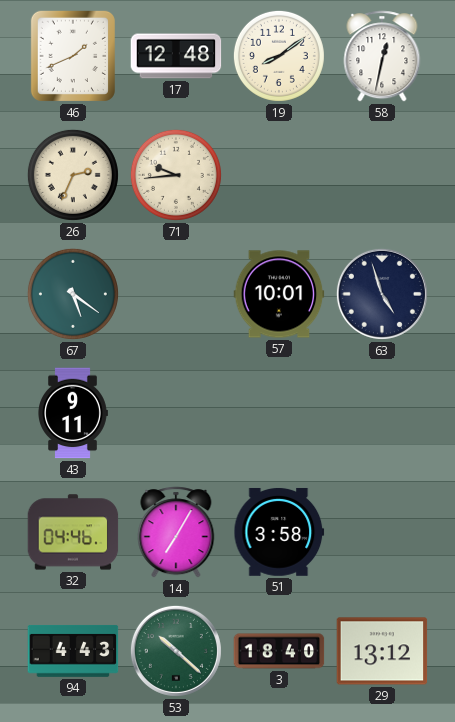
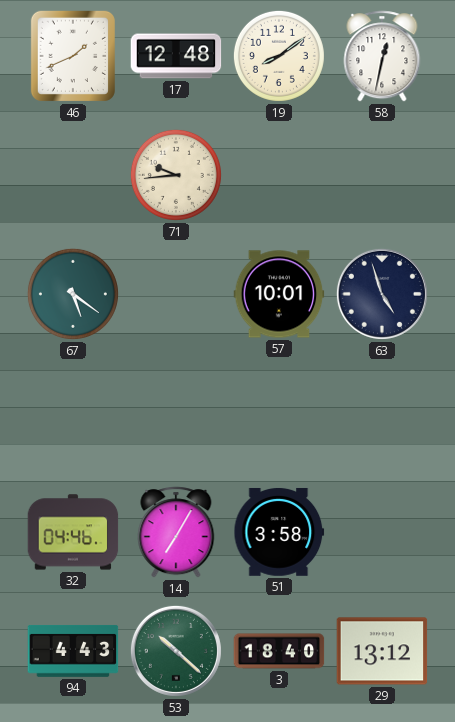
26: 2:34 -> none
43: 9:11 -> none
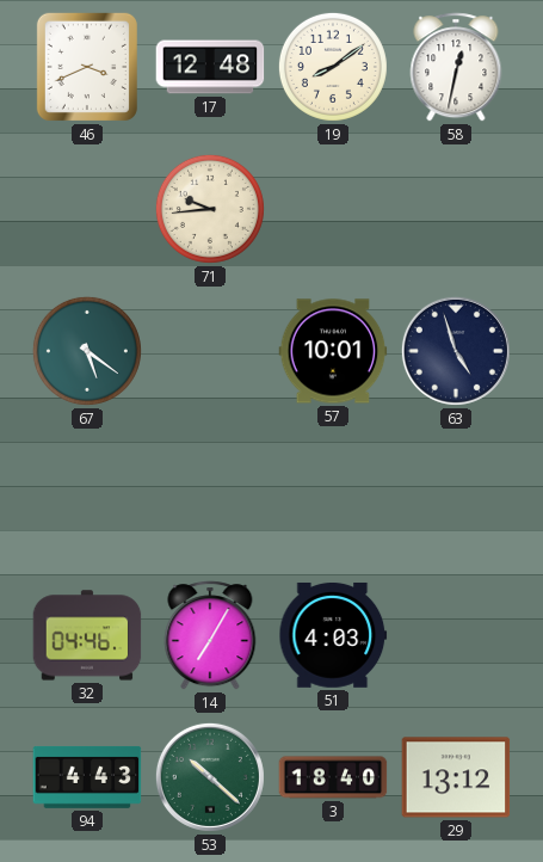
46: 1:41 -> 3:41
51: 3:58 -> 4:03
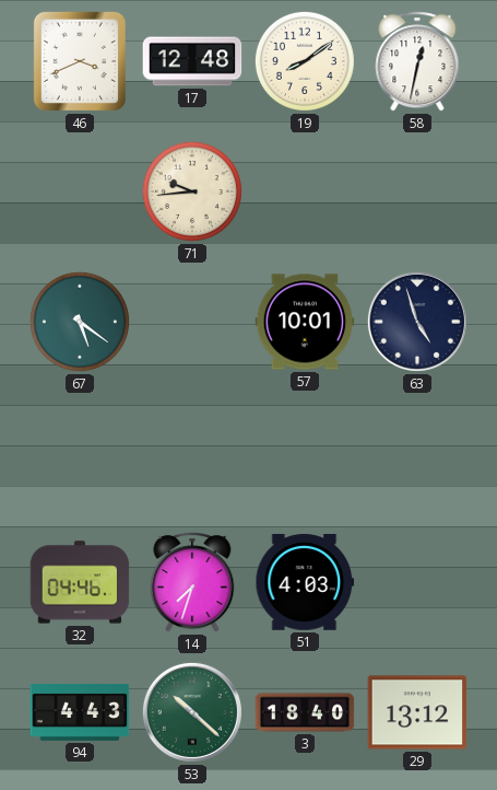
14: 7:05 -> 7:33
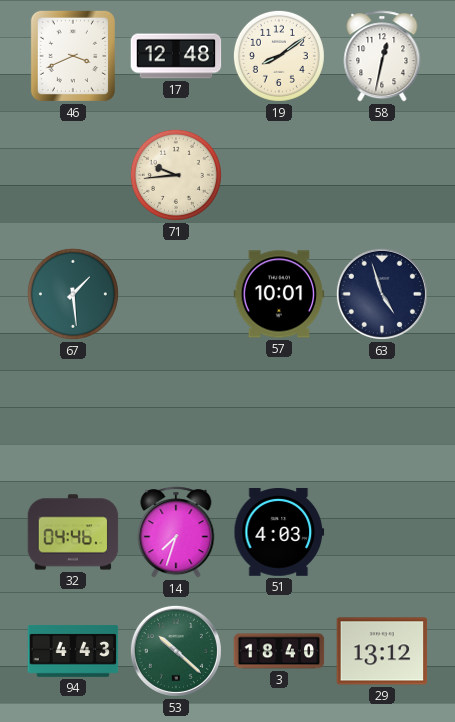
67: 5:21 -> 1:29
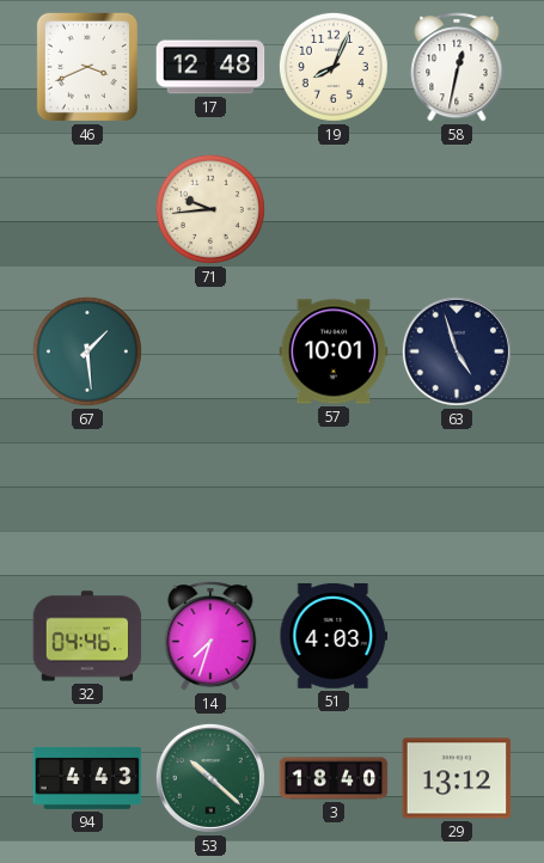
19: 8:09 -> 8:04
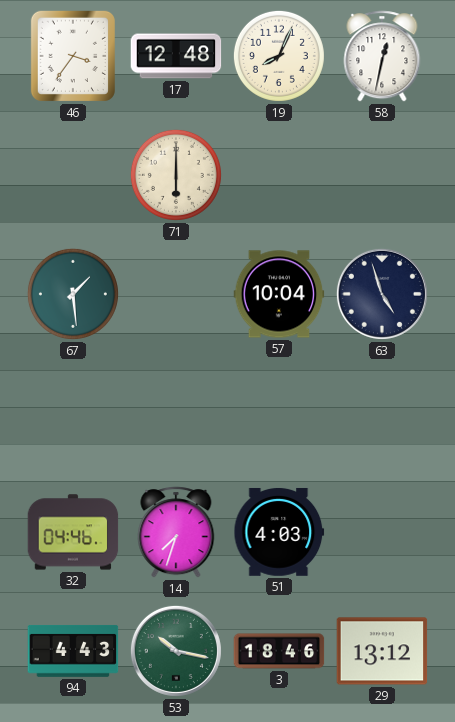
46: 3:41 -> 3:36
71: 9:44 -> 6:00
57: 10:01 -> 10:04
53: 10:22 -> 10:17
3: 18:40 -> 18:46
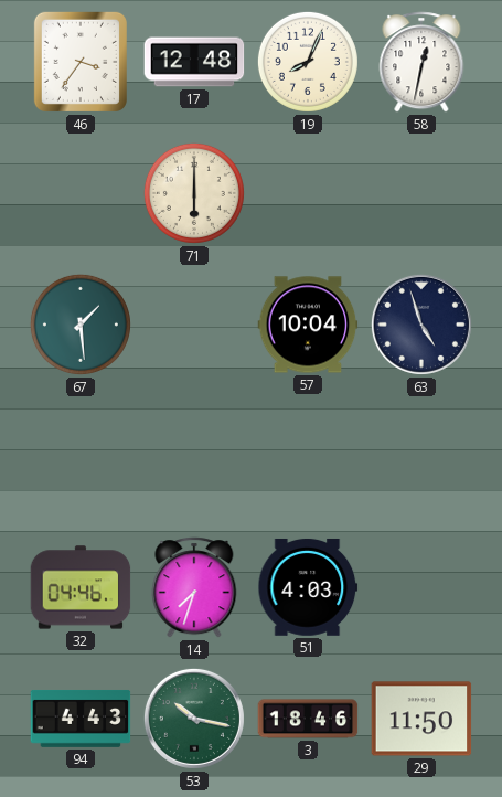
29: 13:12 -> 11:50
